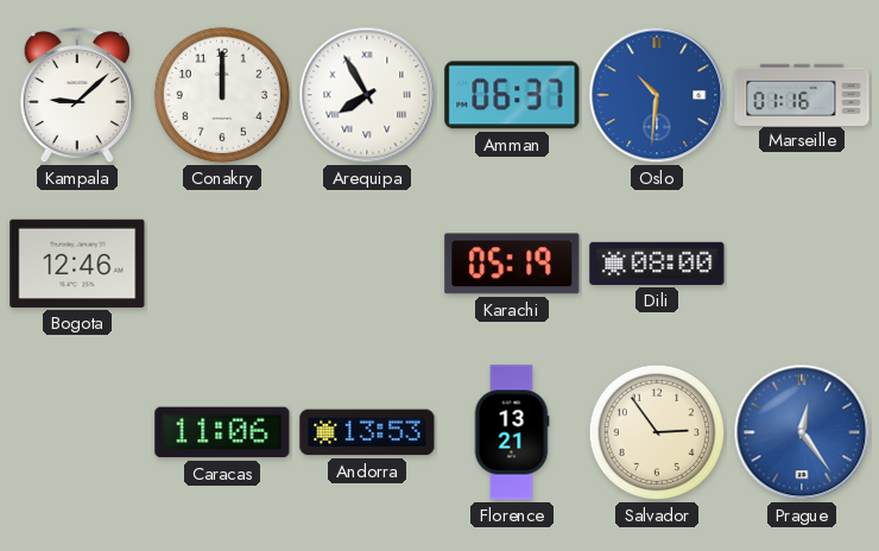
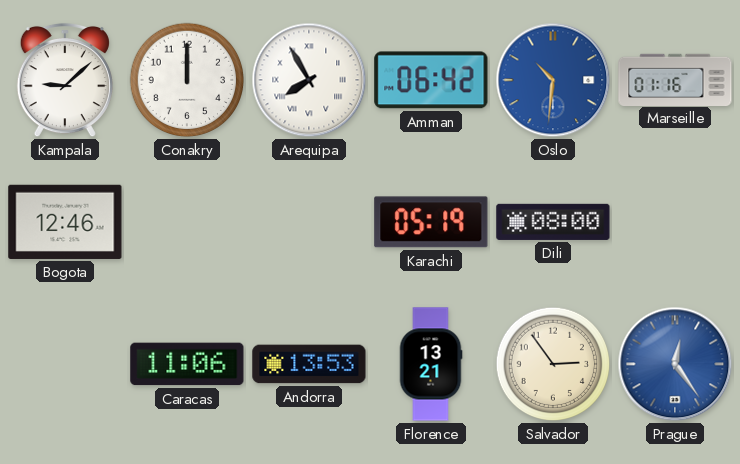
Amman: 06:37 -> 06:42
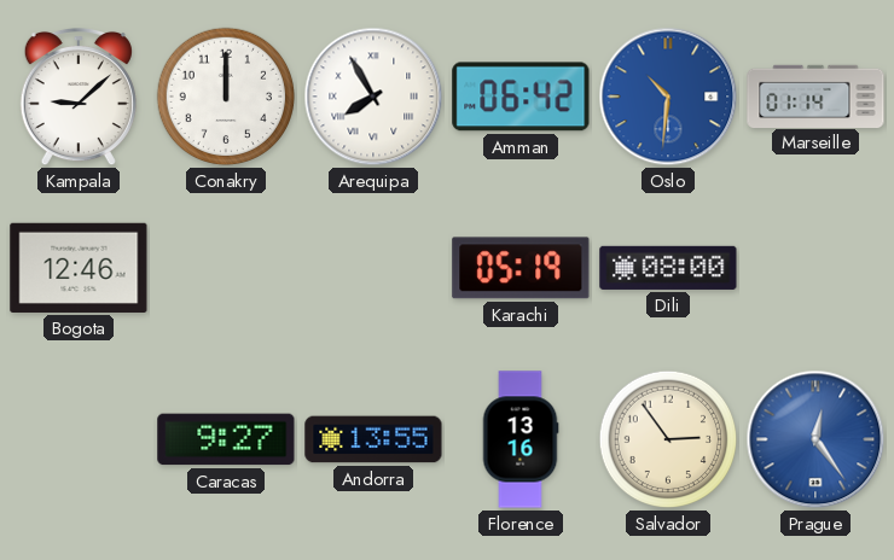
Marseille: 01:16 -> 01:14
Caracas: 11:06 -> 9:27
Andorra: 13:53 -> 13:55
Florence: 13:21 -> 13:16
